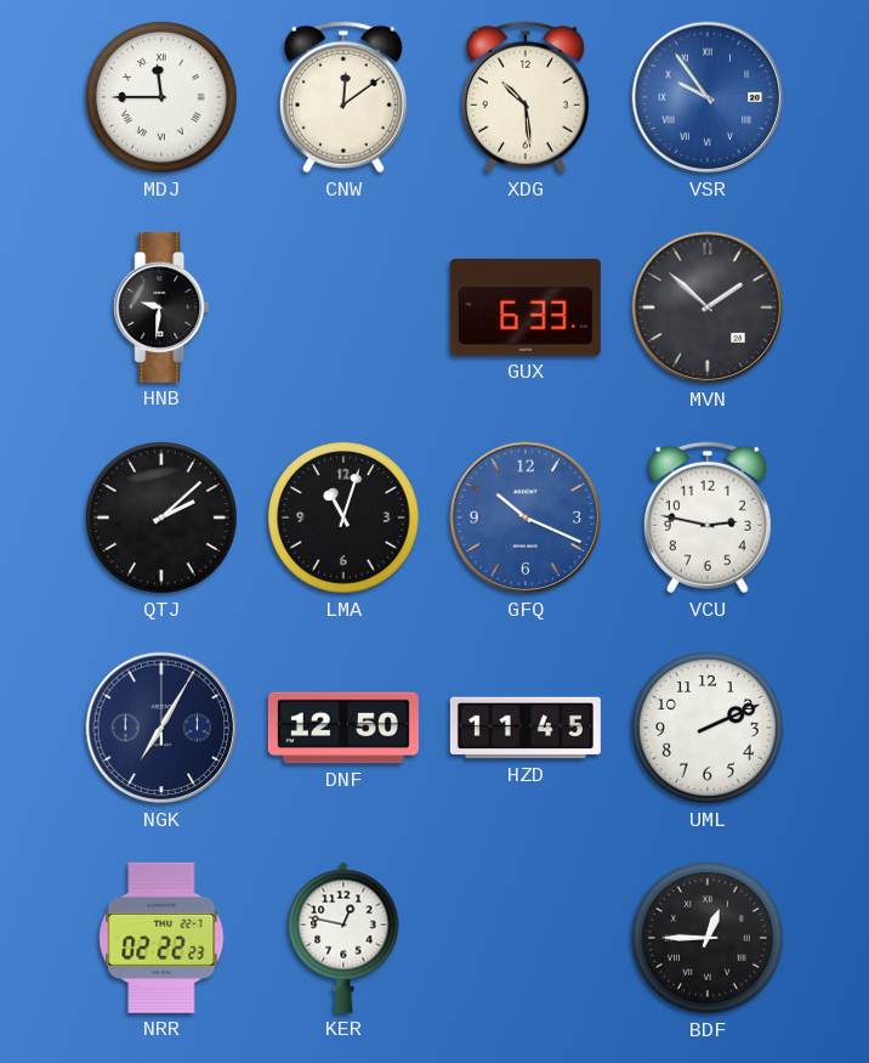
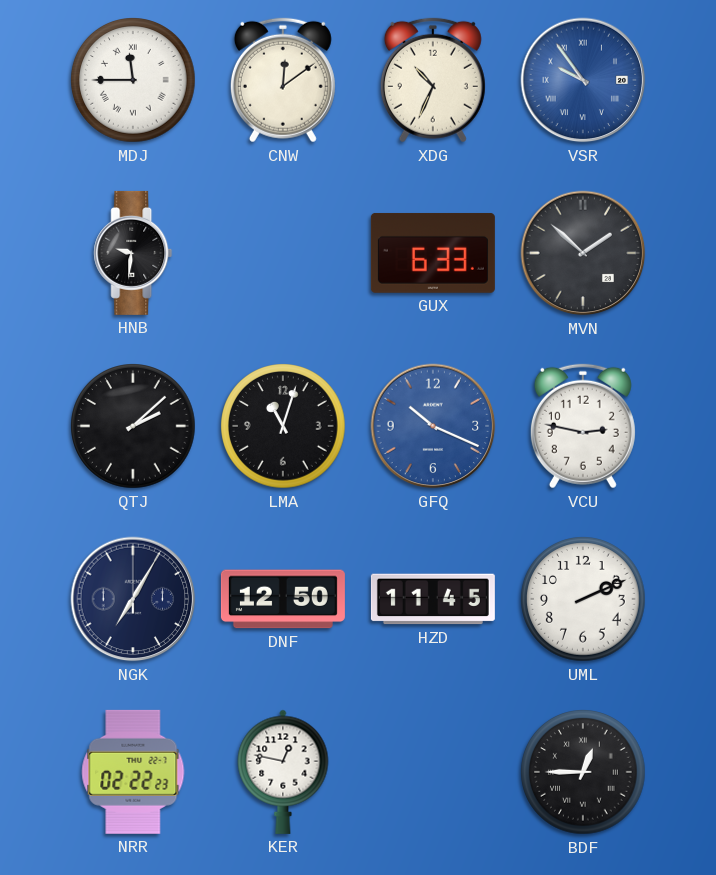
XDG: 10:29 -> 10:34
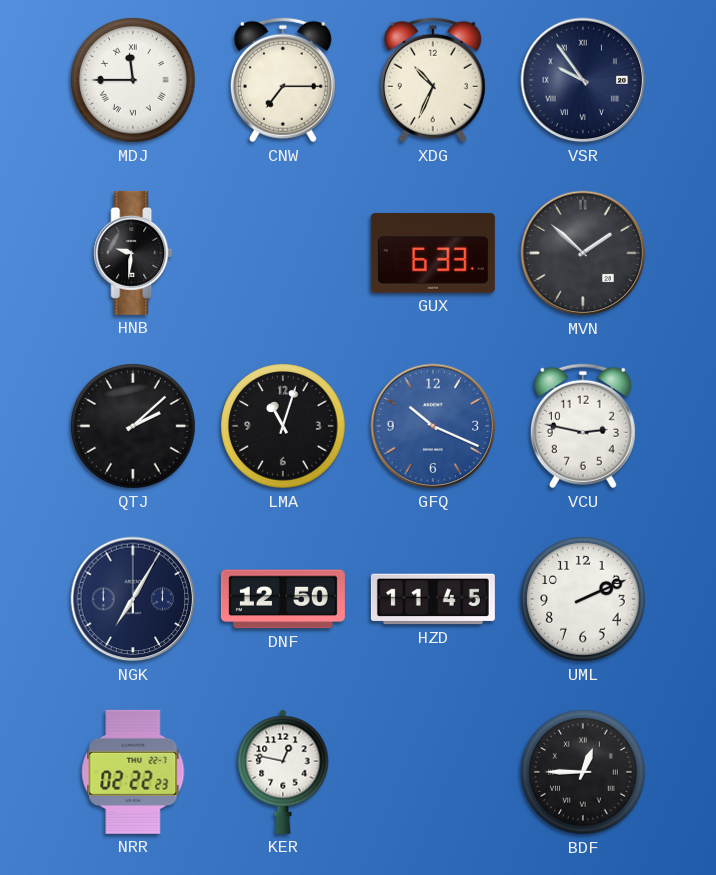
CNW: 12:09 -> 7:15
VSR dial: blue -> navy
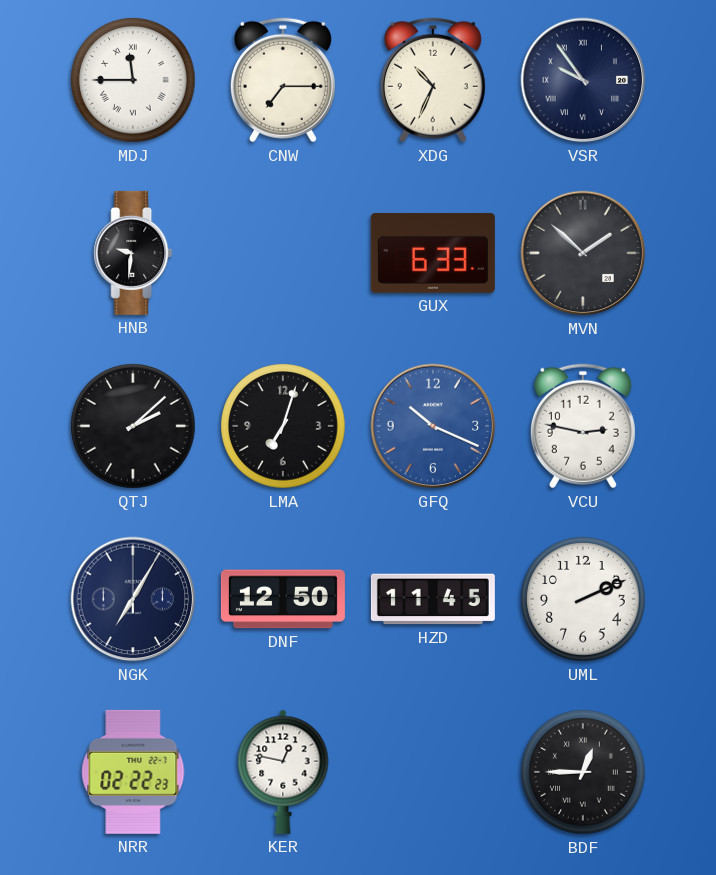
LMA: 11:03 -> 7:03
